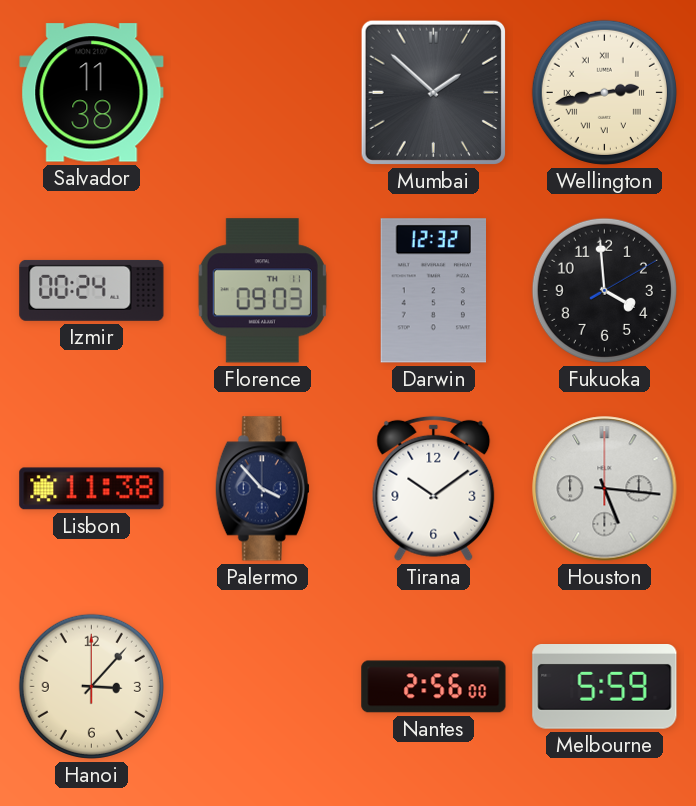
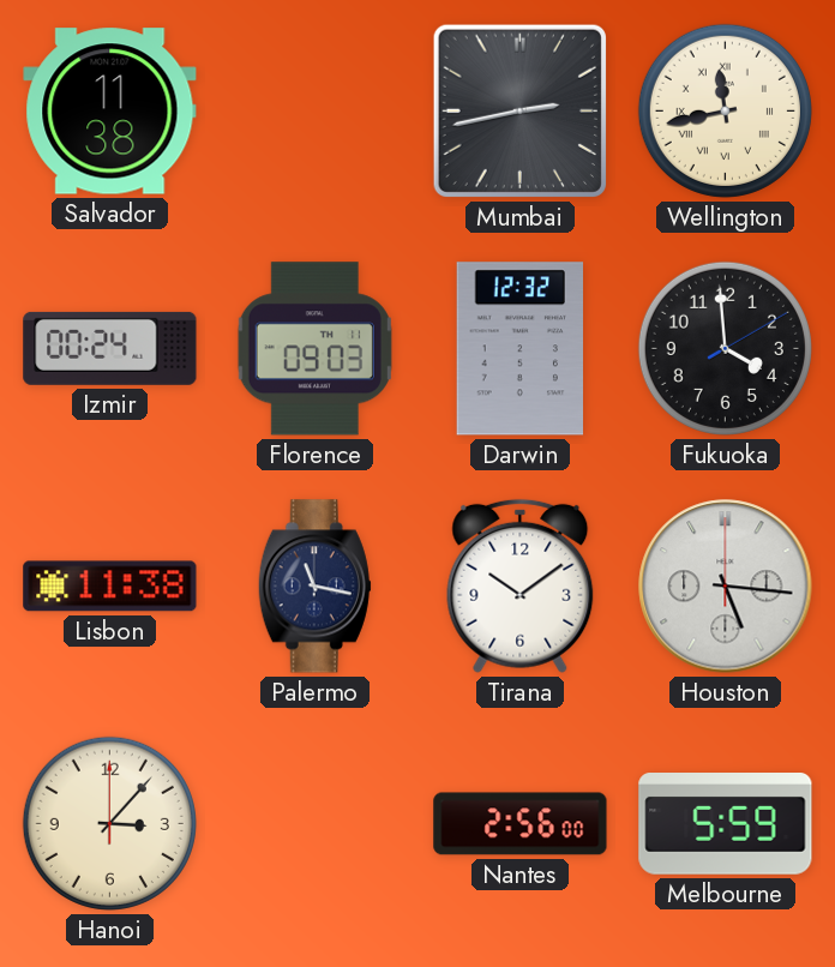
Mumbai: 1:52 -> 2:43
Wellington: 2:43 -> 11:43
Palermo: 3:53 -> 11:17
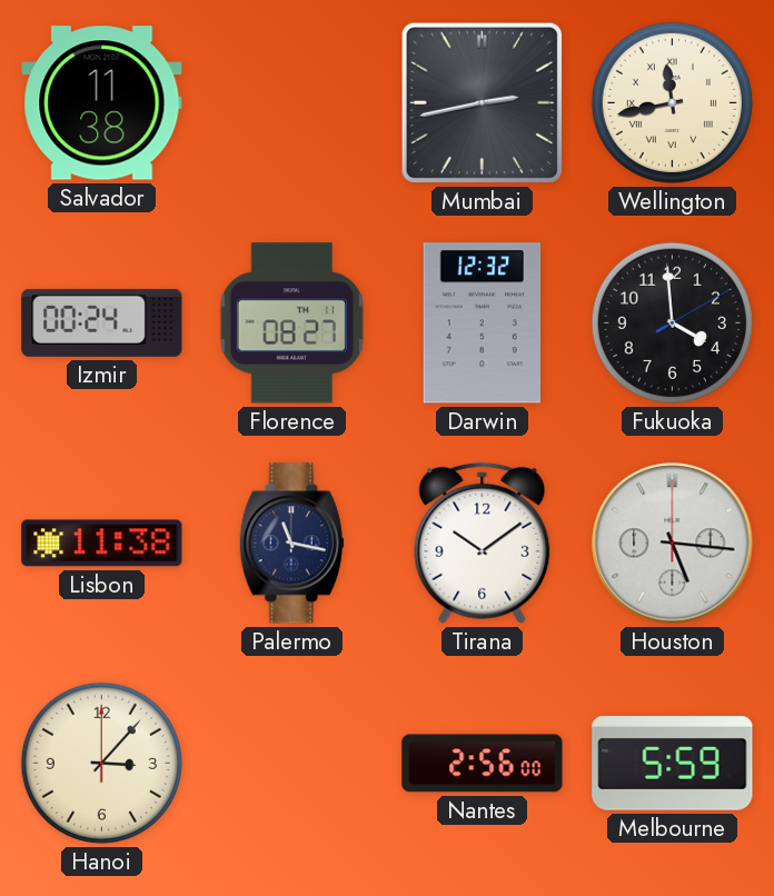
Florence: 09:03 -> 08:27
